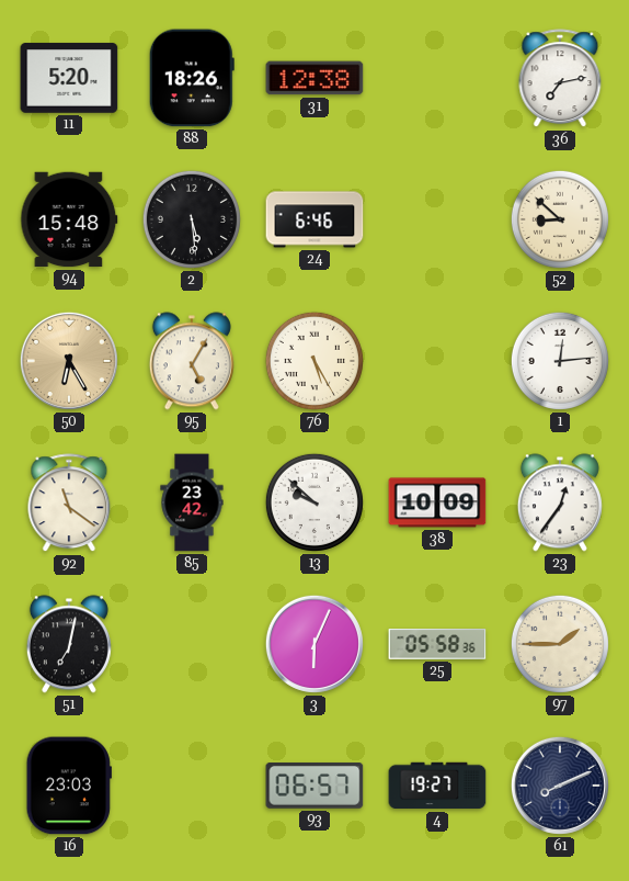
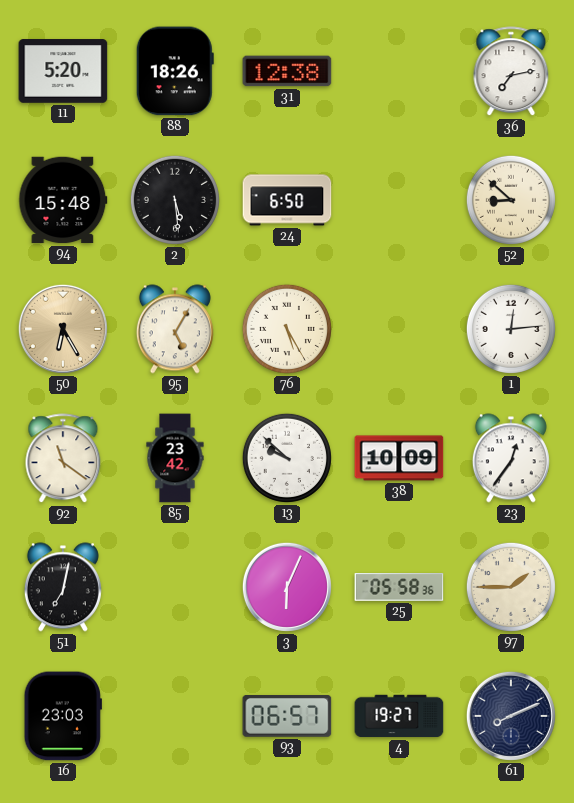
24: 6:46 -> 6:50
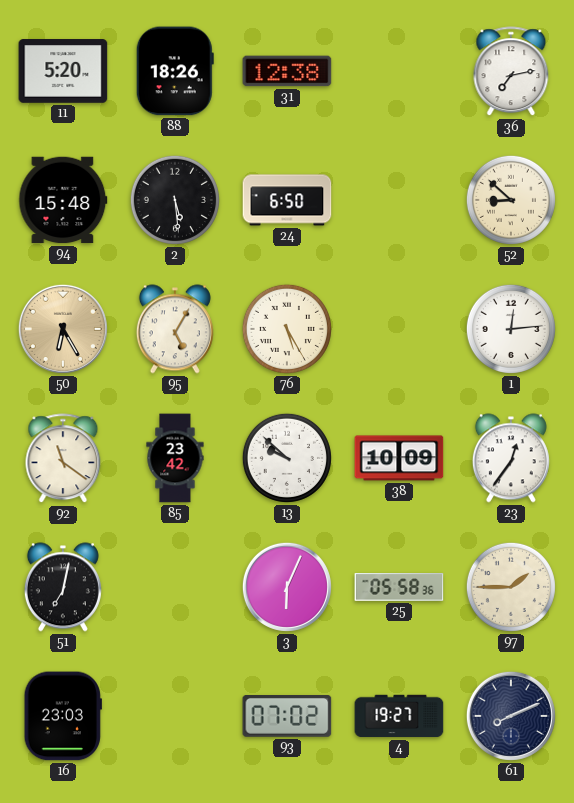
93: 06:57 -> 07:02
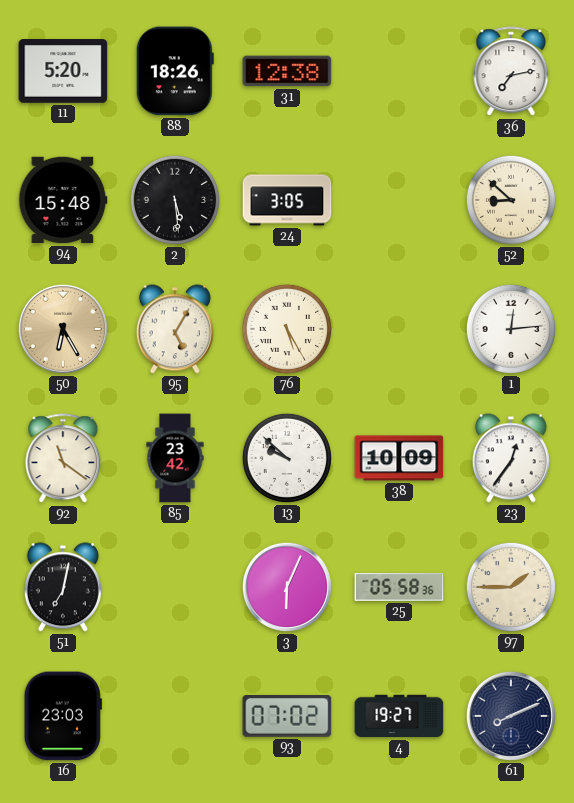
24: 6:50 -> 3:05
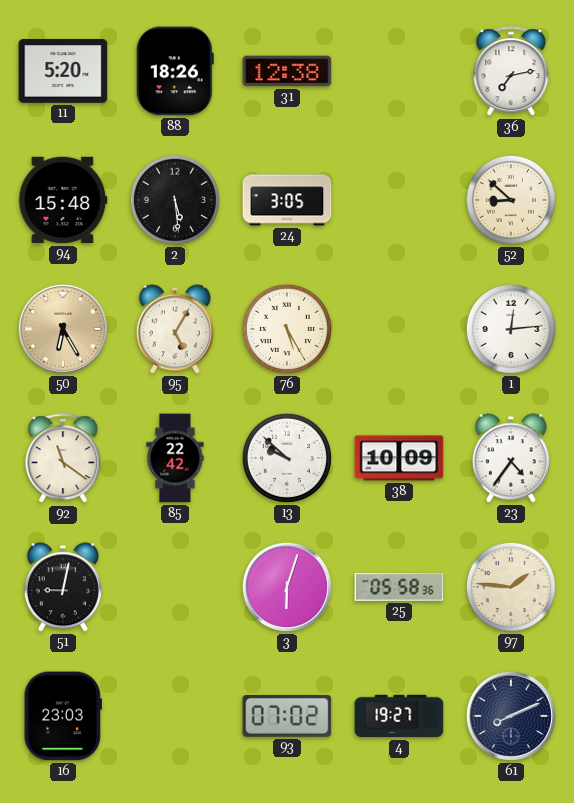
85: 23:42 -> 22:42
23: 12:36 -> 4:36
51: 7:02 -> 9:02
3: 6:04 -> 6:03
97: 1:45 -> 1:46
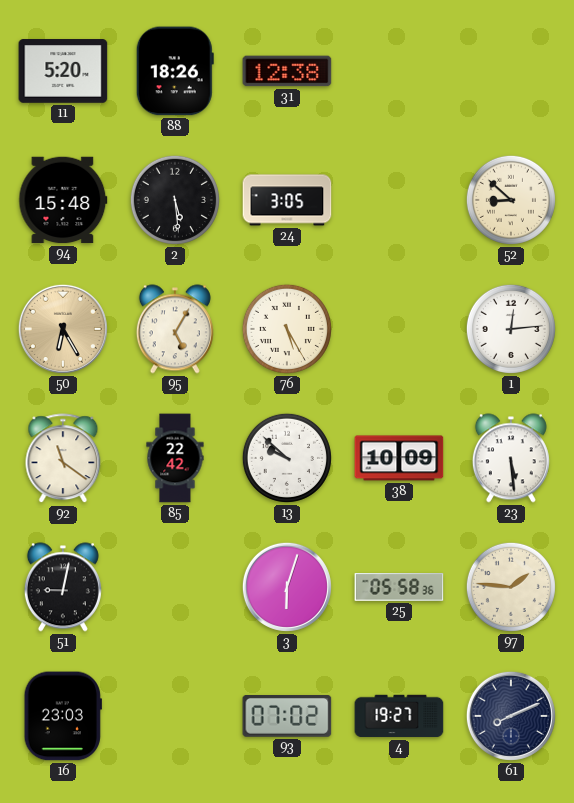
36: 7:13 -> none
23: 4:36 -> 5:29
